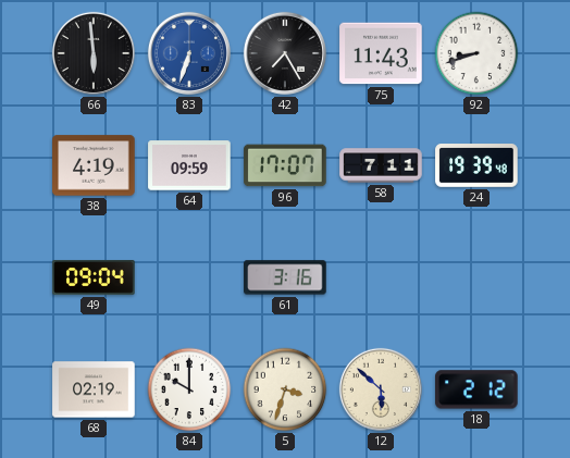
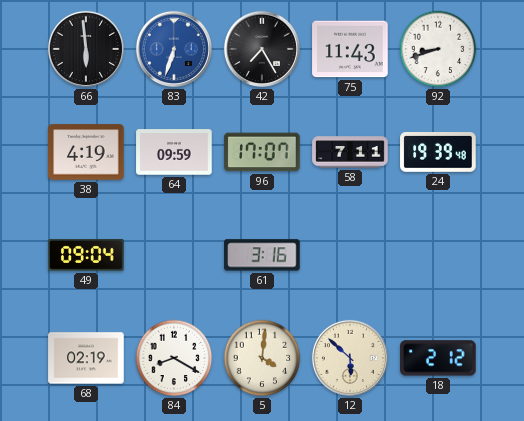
84: 10:00 -> 8:20
5: 3:33 -> 4:01
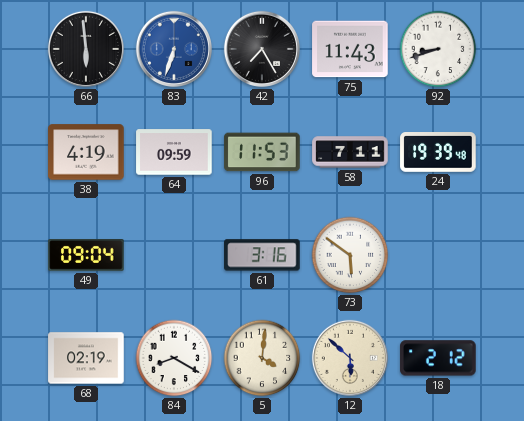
96: 17:07 -> 11:53
73: none -> 5:51
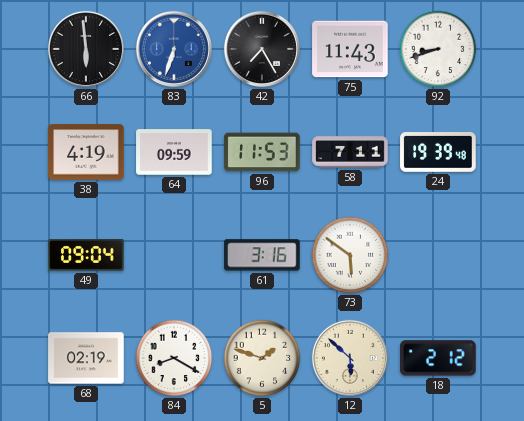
5: 4:01 -> 1:48
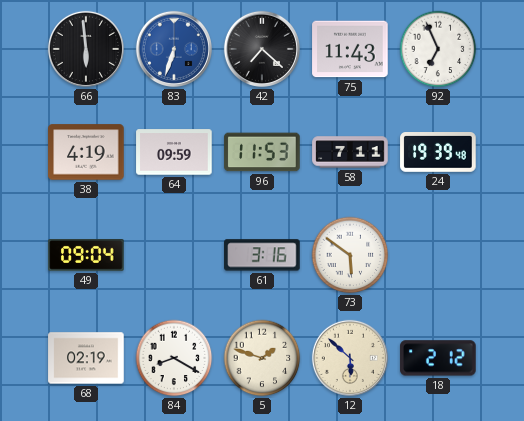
42: 7:25 -> 7:22
92: 8:42 -> 6:56
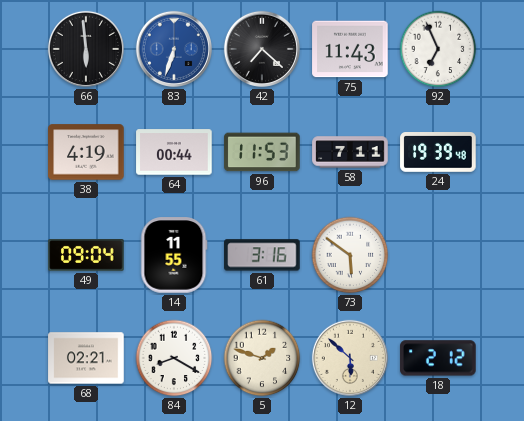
64: 09:59 -> 00:44
14: none -> 11:55
68: 02:19 -> 02:21
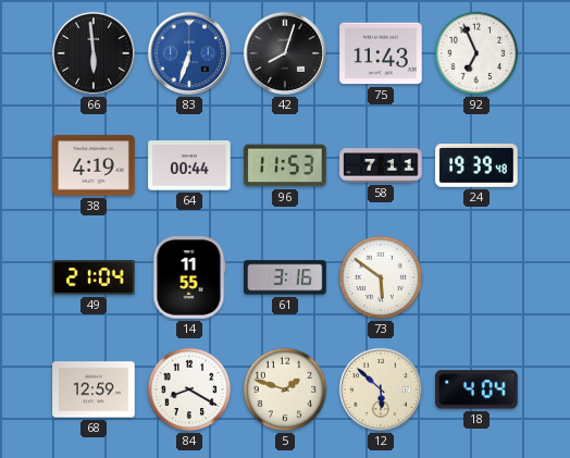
42: 7:22 -> 8:03
49: 09:04 -> 21:04
68: 02:21 -> 12:59
18: 2:12 -> 4:04
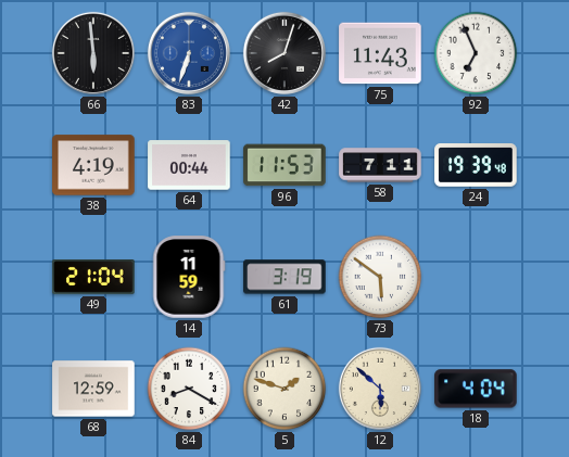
14: 11:55 -> 11:59
61: 3:16 -> 3:19
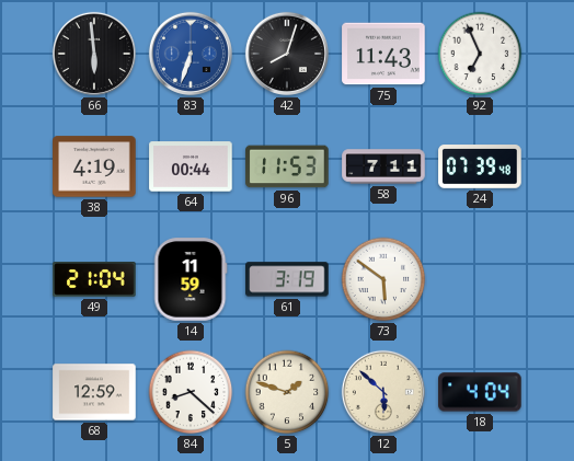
24: 19:39 -> 07:39
84: 8:20 -> 8:22
